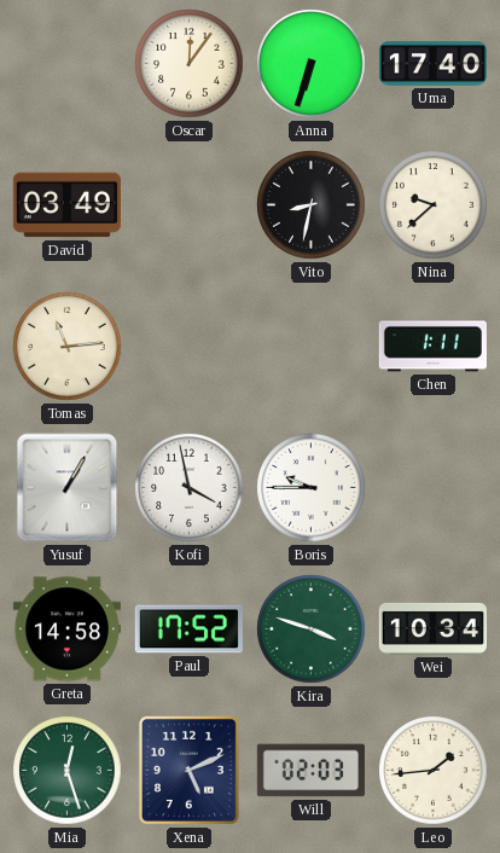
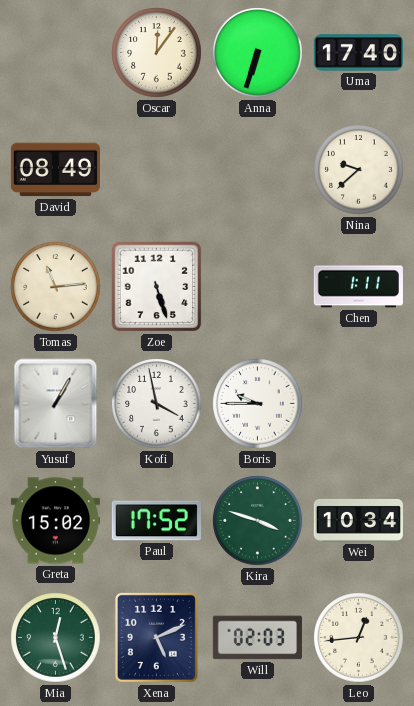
David: 03:49 -> 08:49
Vito: 8:32 -> none
Zoe: none -> 5:27
Greta: 14:58 -> 15:02
Leo: 1:44 -> 12:44
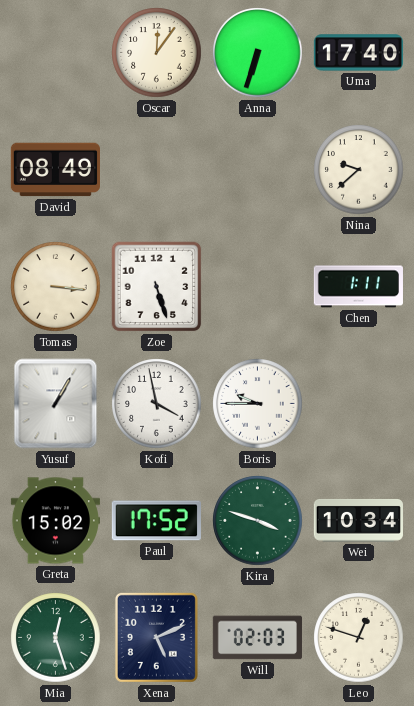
Tomas: 11:14 -> 3:16
Leo: 12:44 -> 12:48
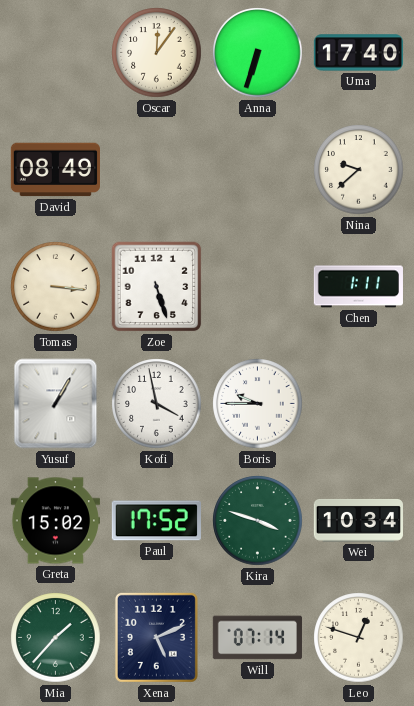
Mia: 12:27 -> 1:37
Will: 02:03 -> 07:14
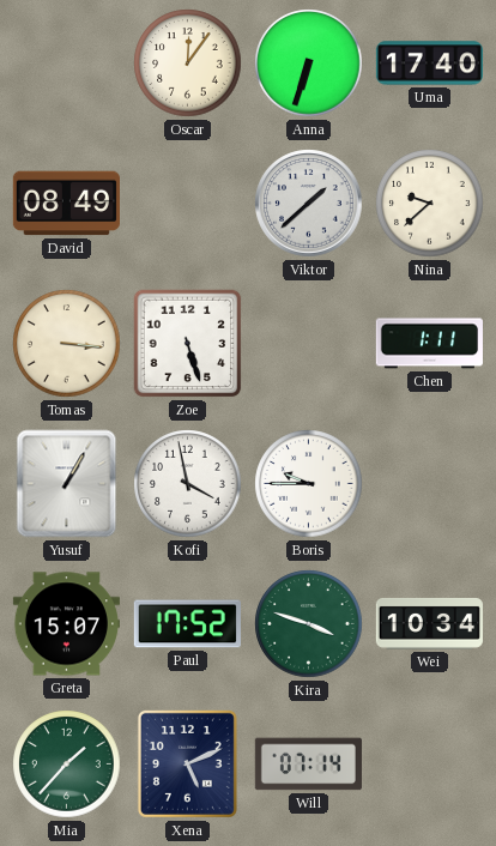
Viktor: none -> 1:38
Greta: 15:02 -> 15:07
Leo: 12:48 -> none
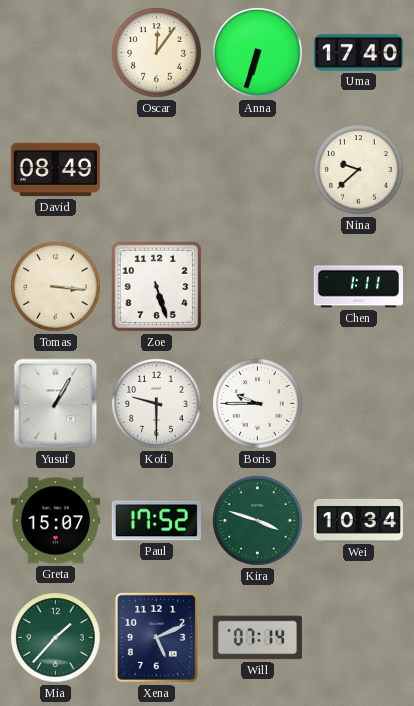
Viktor: 1:38 -> none
Kofi: 3:58 -> 9:30
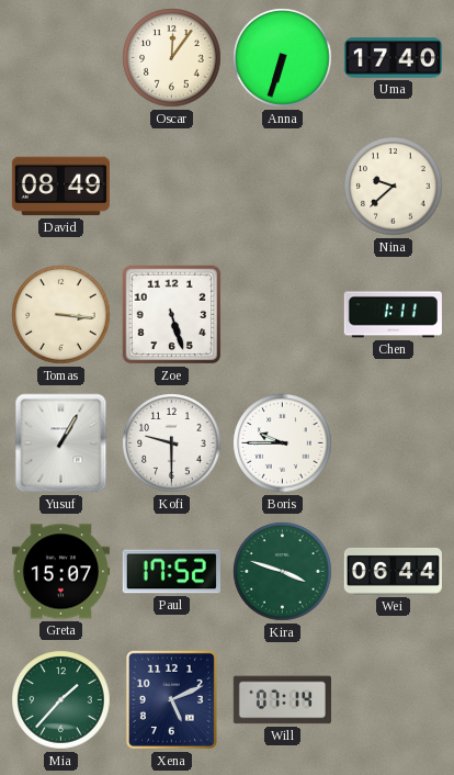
Wei: 10:34 -> 06:44
